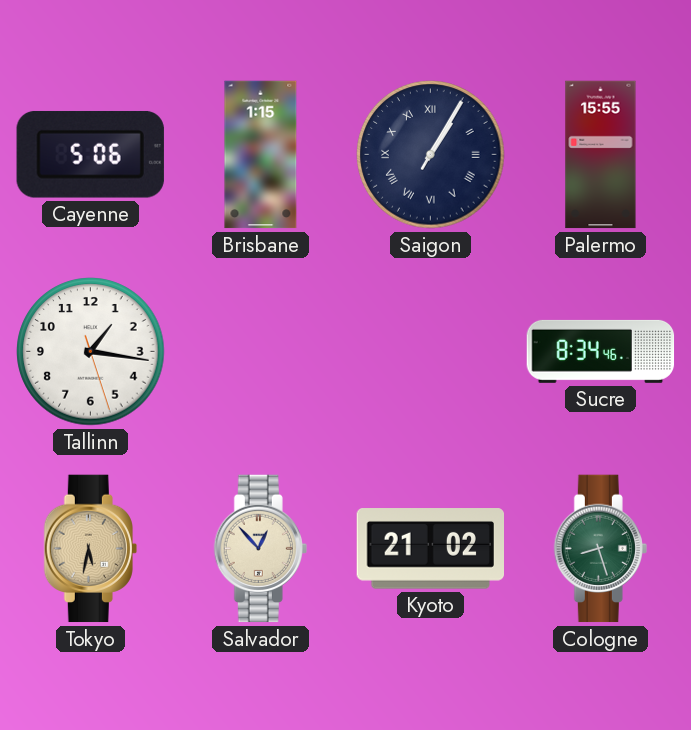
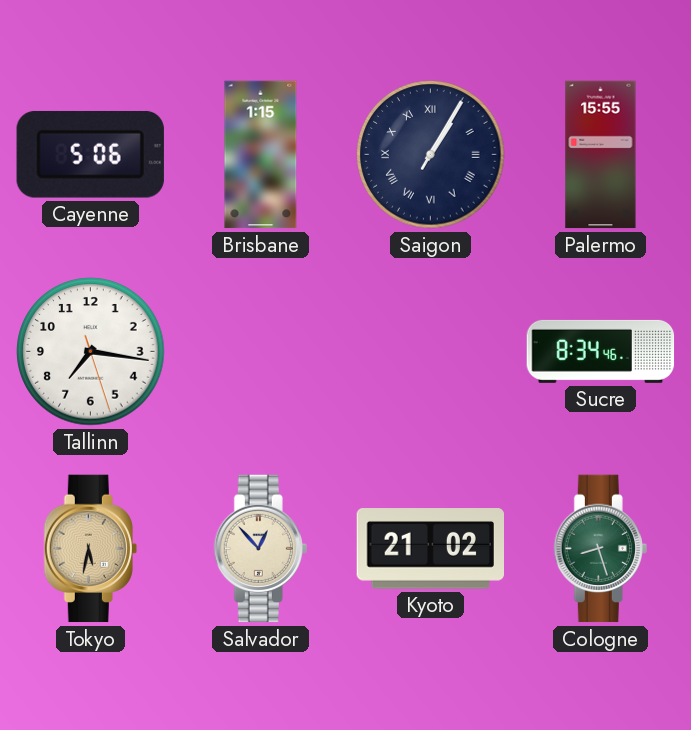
Tallinn: 1:16 -> 7:16
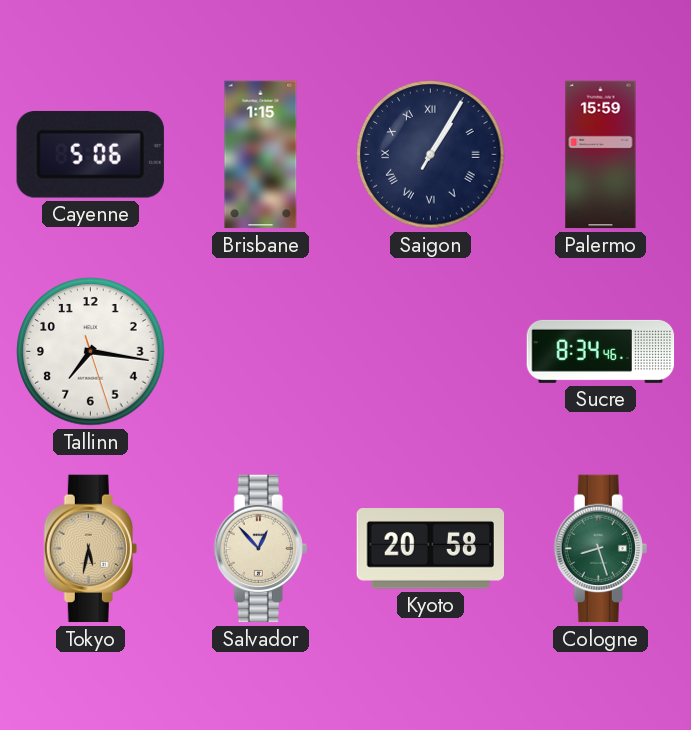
Palermo: 15:55 -> 15:59
Kyoto: 21:02 -> 20:58
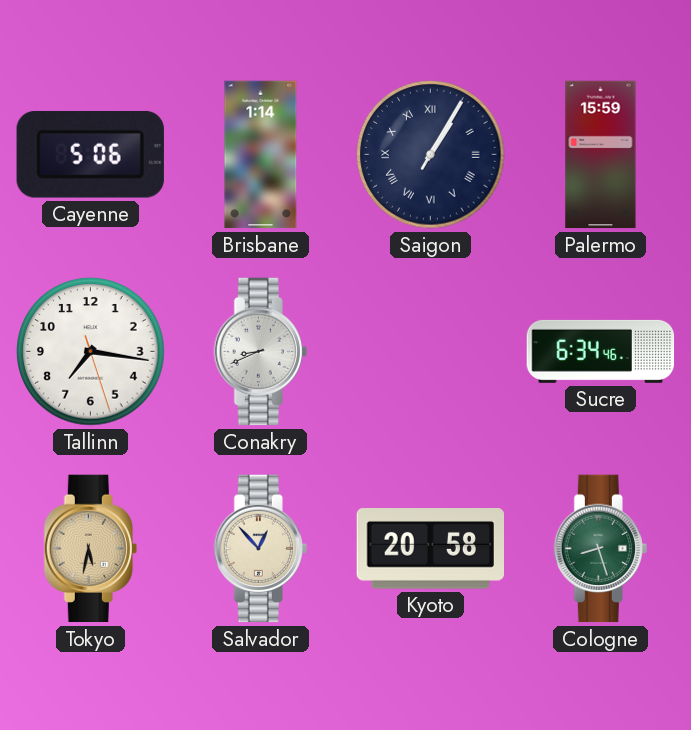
Brisbane: 1:15 -> 1:14
Conakry: none -> 8:41
Sucre: 8:34 -> 6:34
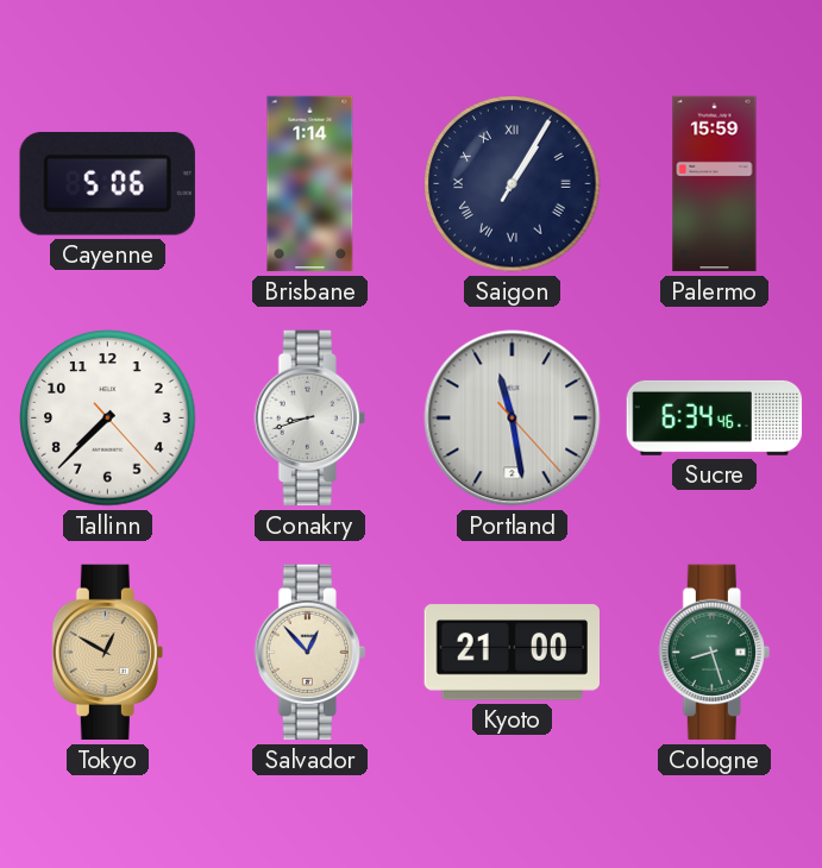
Tallinn: 7:16 -> 7:37
Conakry: 8:41 -> 8:42
Portland: none -> 11:28
Tokyo: 5:32 -> 12:50
Kyoto: 20:58 -> 21:00
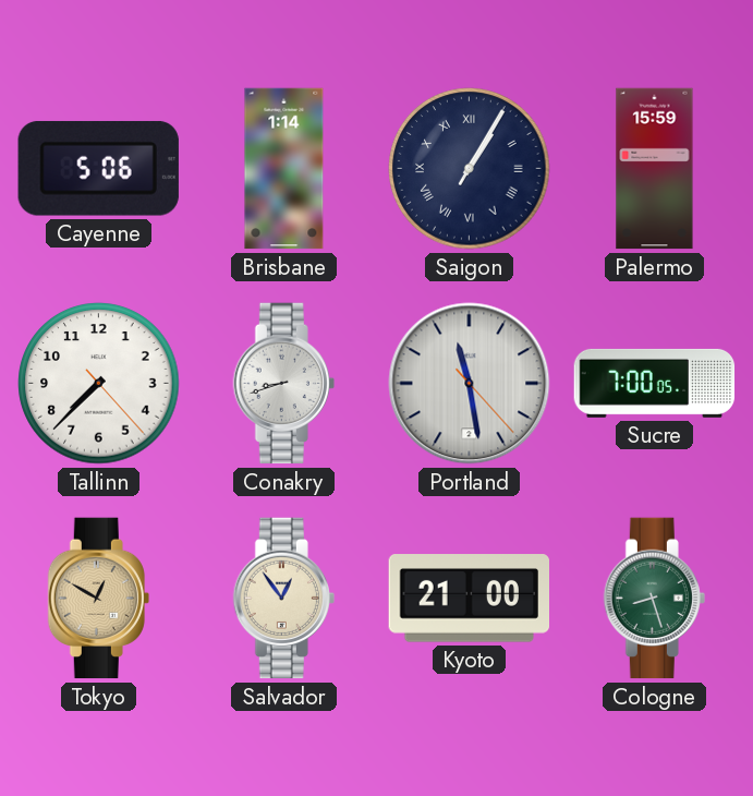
Sucre: 6:34 -> 7:00
Salvador: 12:53 -> 12:54
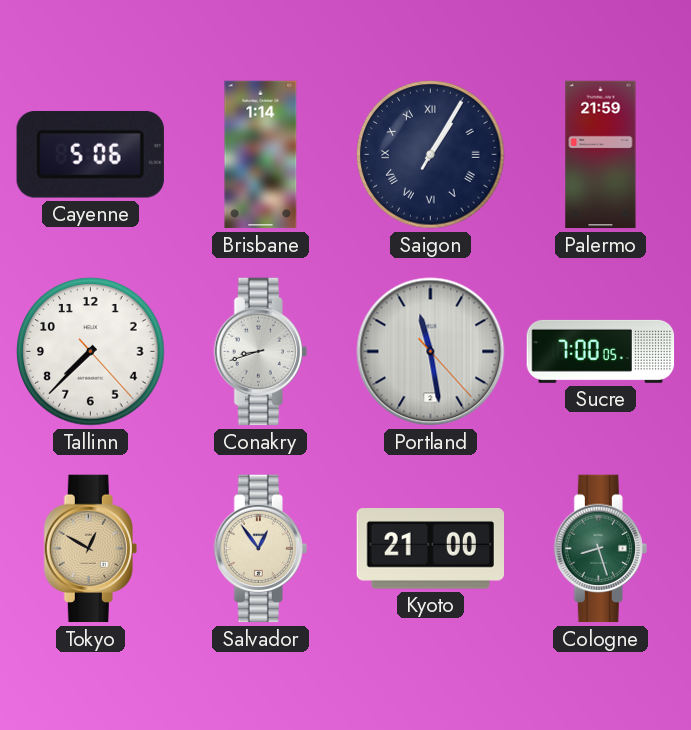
Palermo: 15:59 -> 21:59
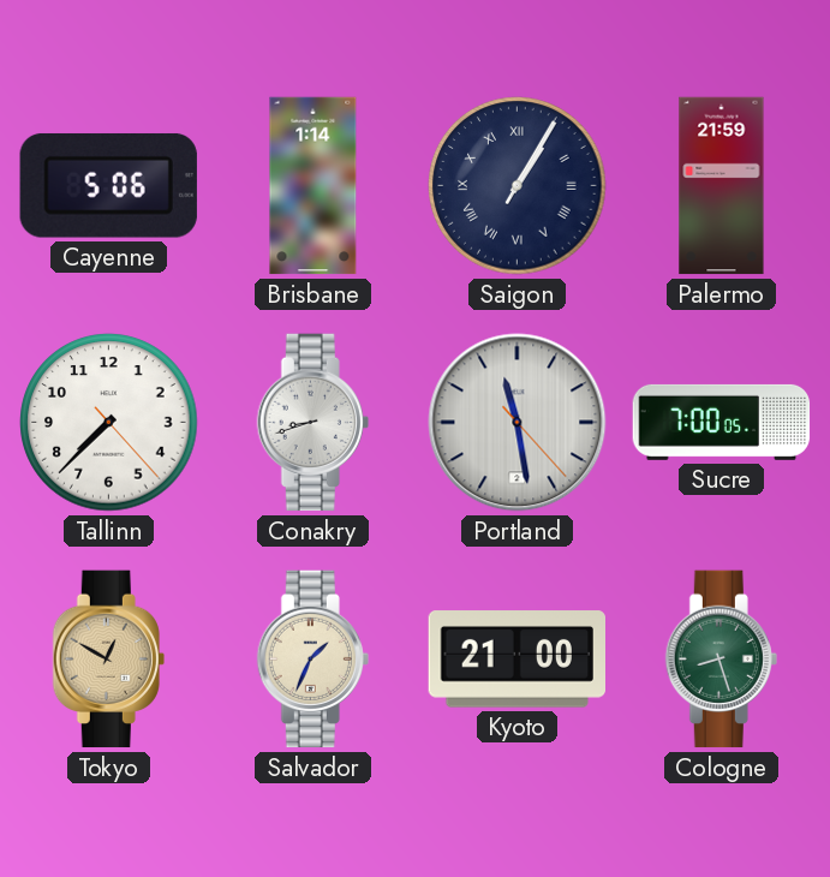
Salvador: 12:54 -> 1:34
